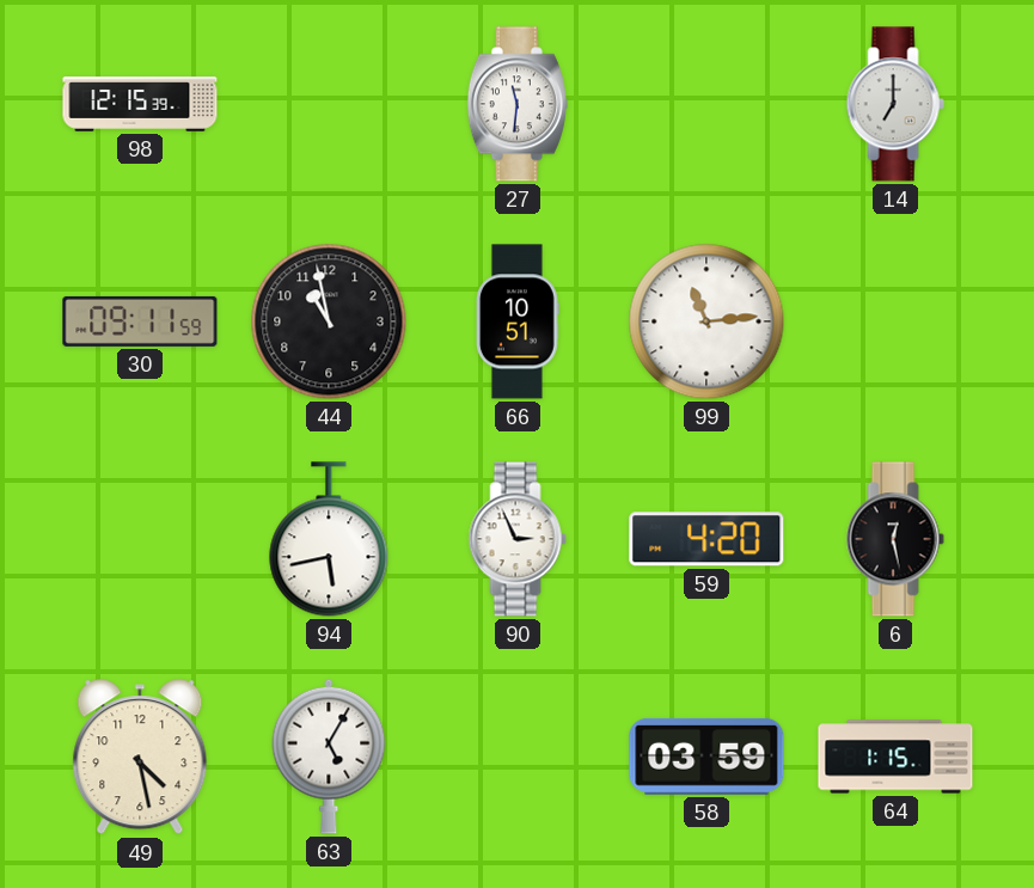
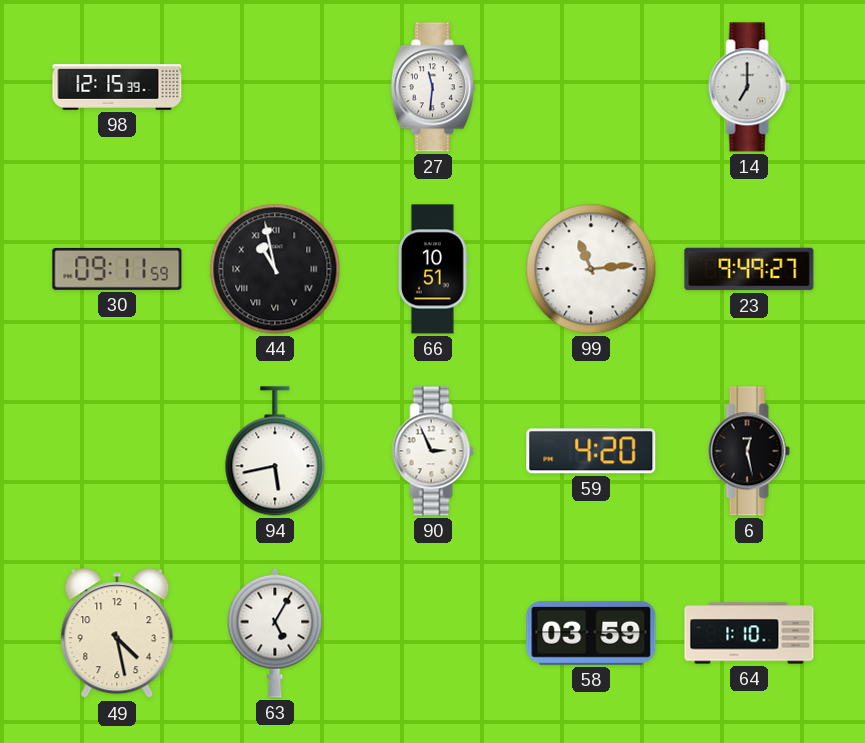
44 numerals: Arabic -> Roman
23: none -> 9:49
64: 1:15 -> 1:10
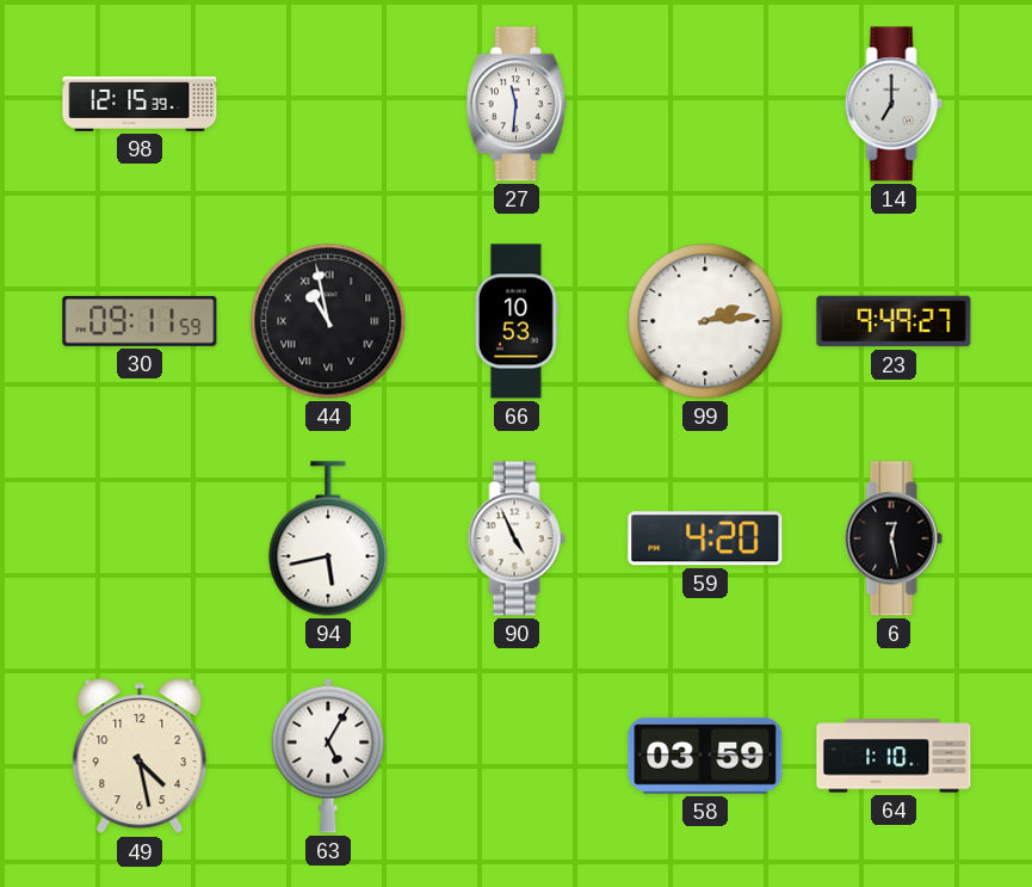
66: 10:51 -> 10:53
99: 11:14 -> 2:14
90: 2:56 -> 4:56
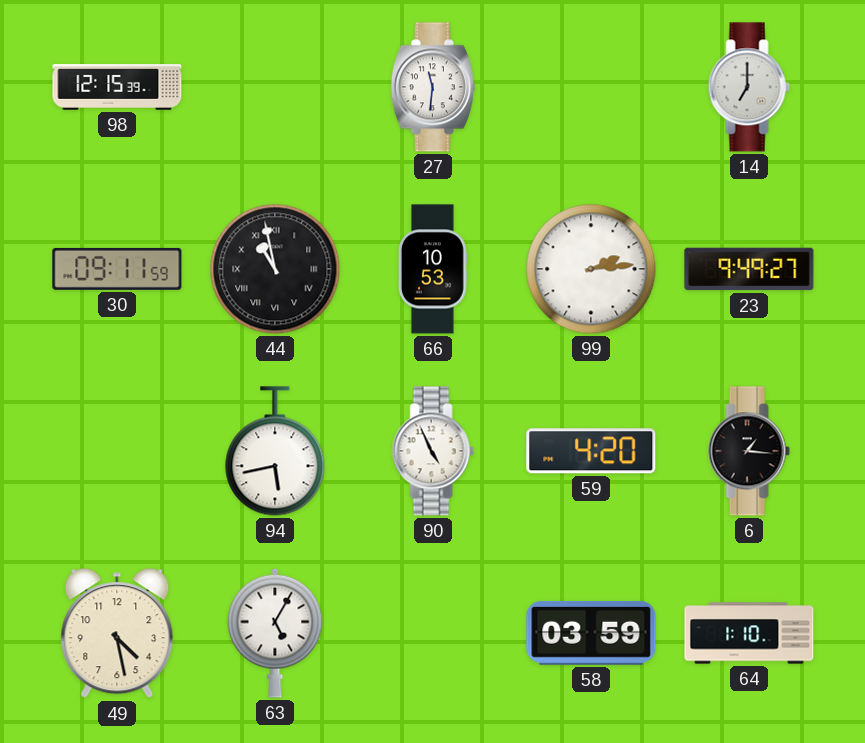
6: 12:28 -> 1:16
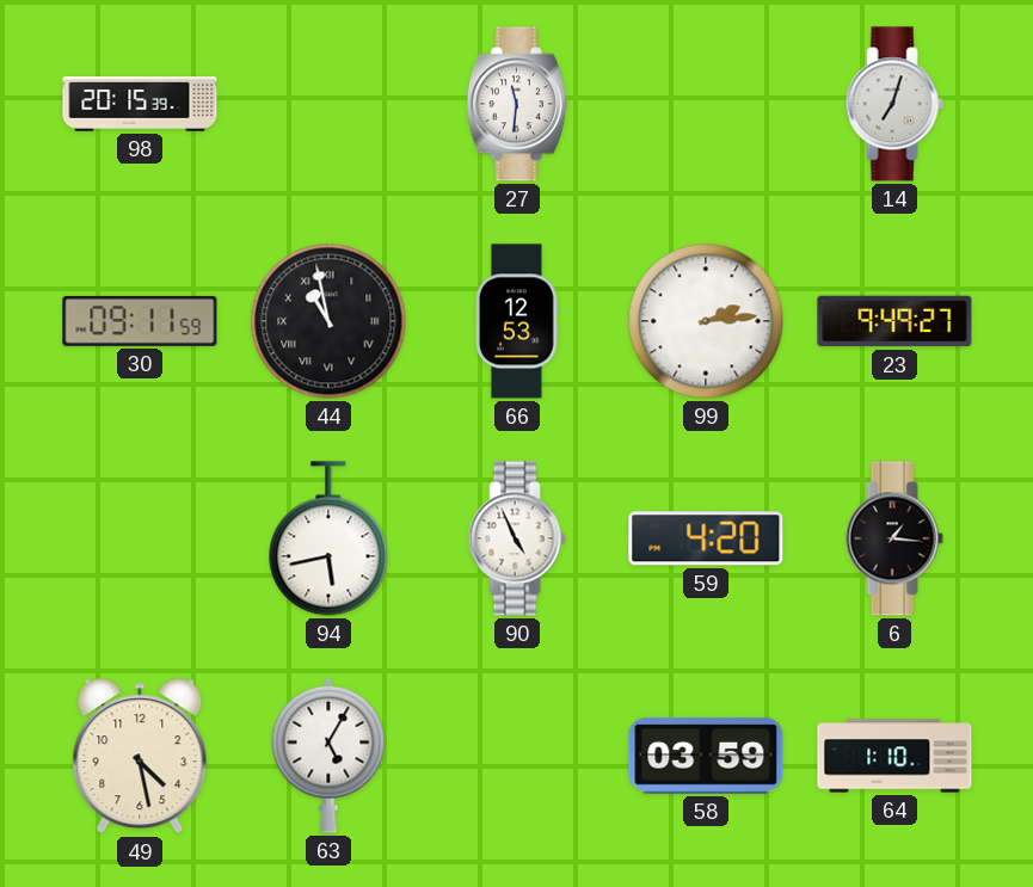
98: 12:15 -> 20:15
14: 7:00 -> 7:03
66: 10:53 -> 12:53
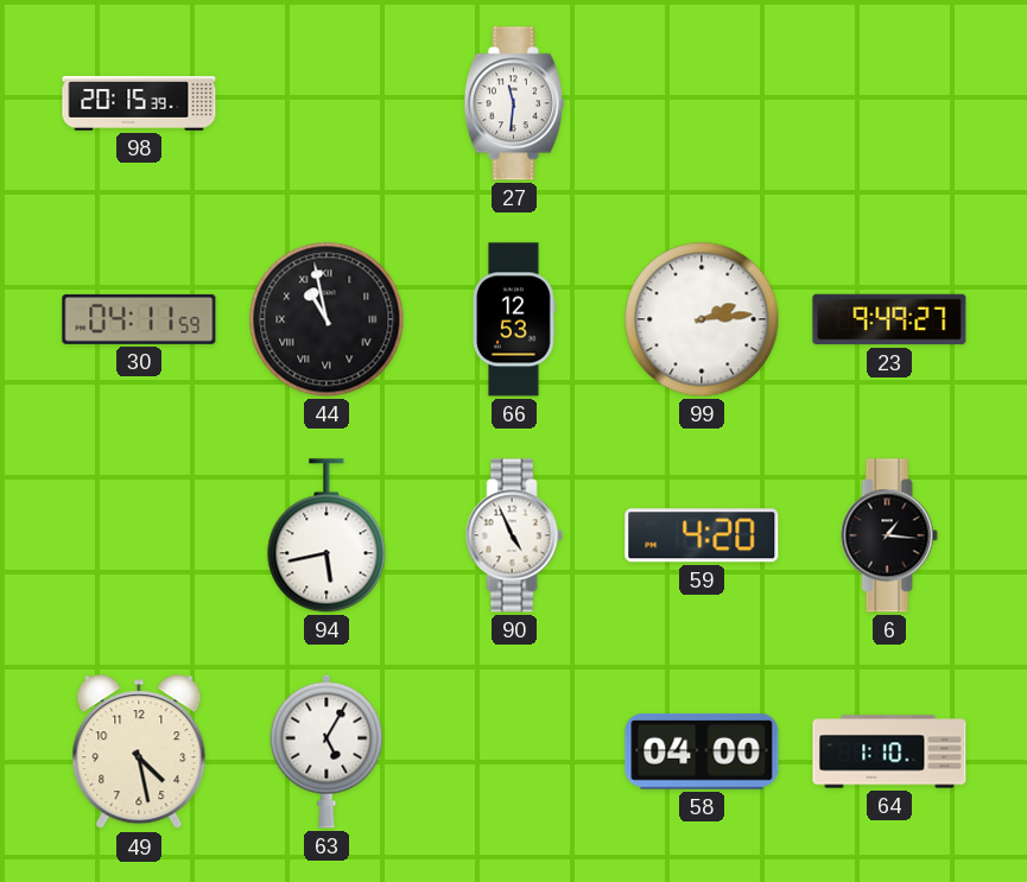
14: 7:03 -> none
30: 09:11 -> 04:11
58: 03:59 -> 04:00
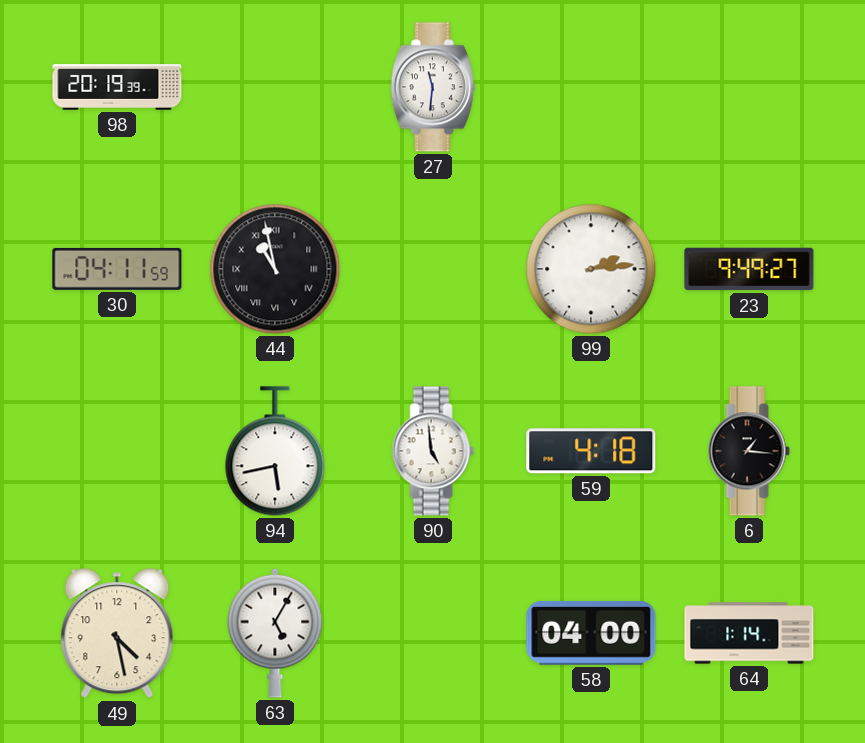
98: 20:15 -> 20:19
66: 12:53 -> none
90: 4:56 -> 4:59
59: 4:20 -> 4:18
64: 1:10 -> 1:14
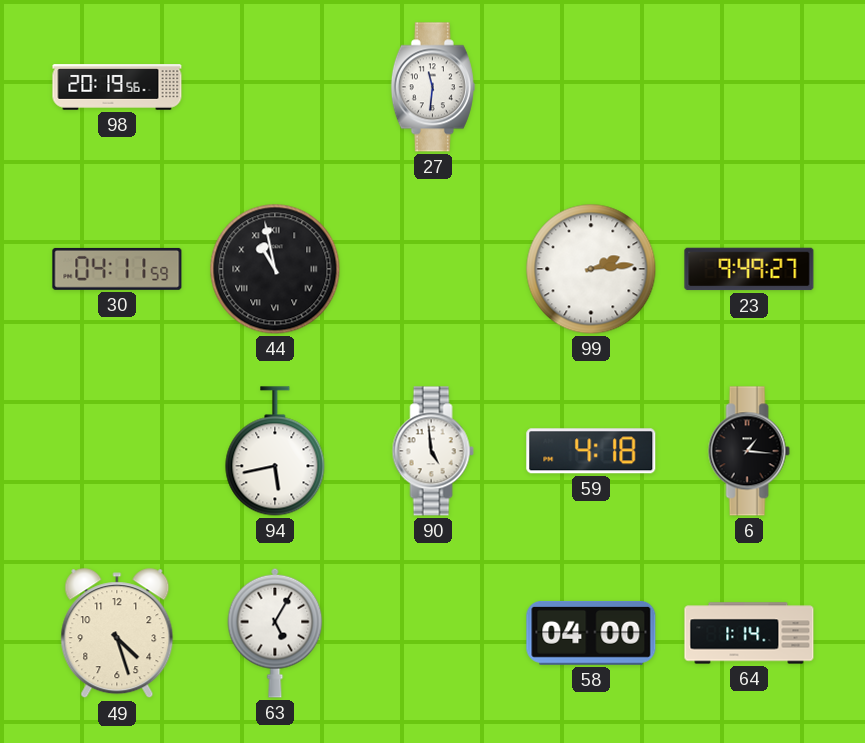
98: 20:19:39 -> 20:19:56
49: 4:28 -> 4:27
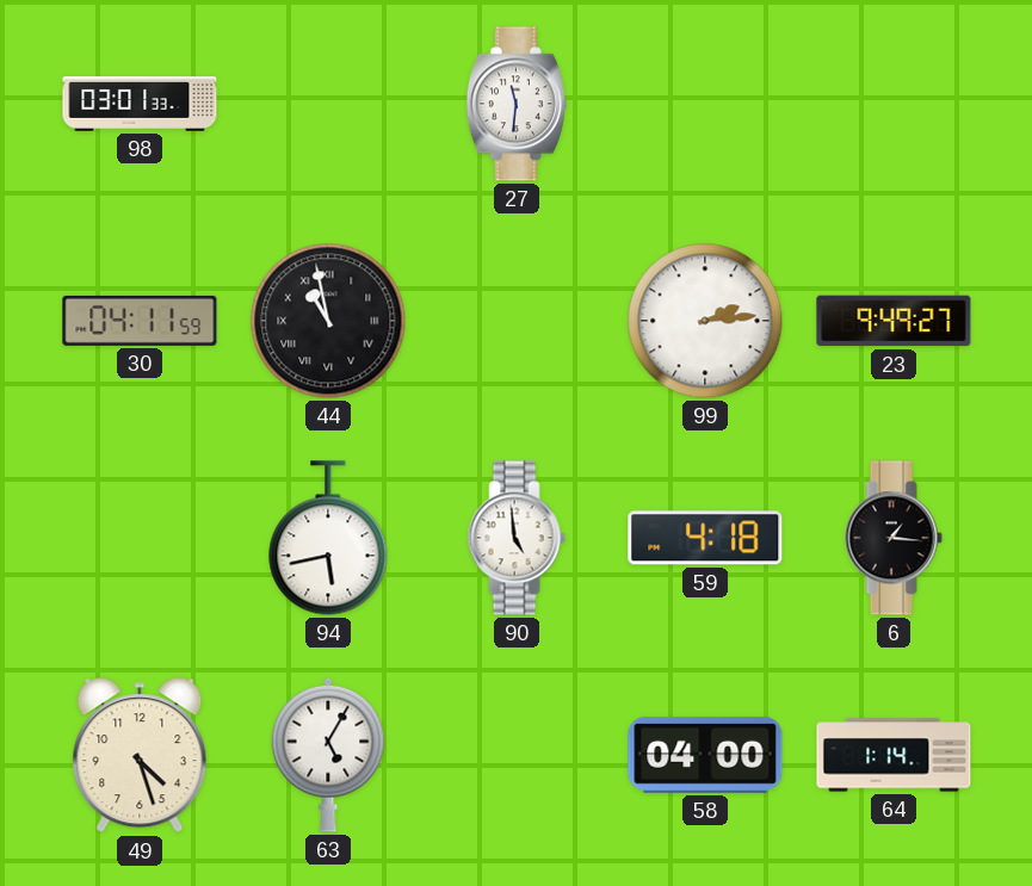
98: 20:19 -> 03:01
